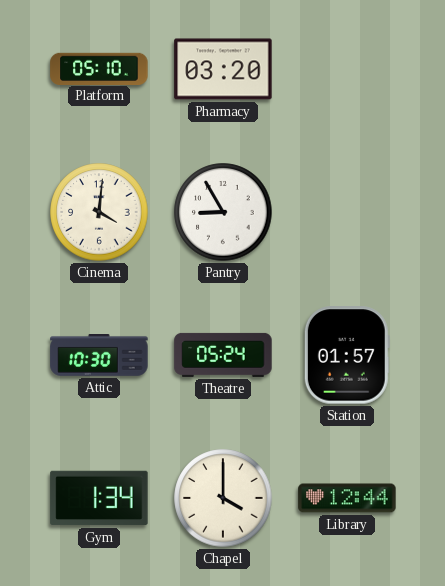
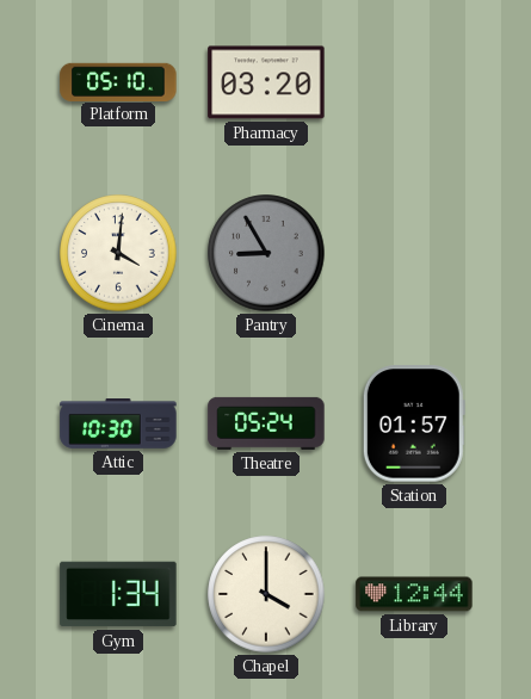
Pantry dial: white -> grey
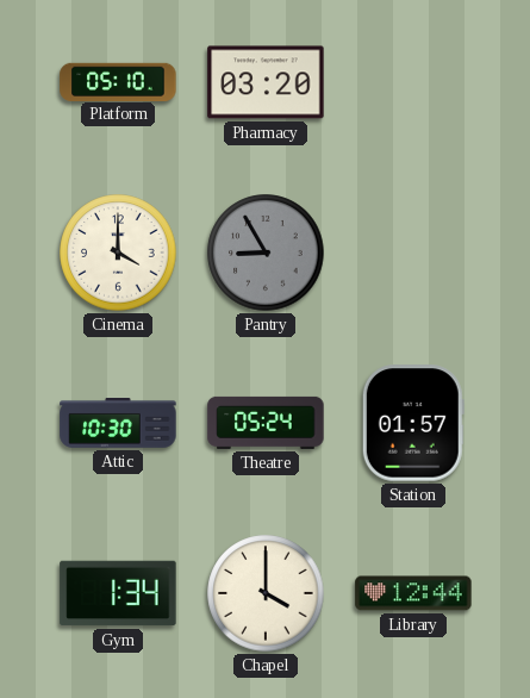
Cinema: 4:01 -> 4:00
